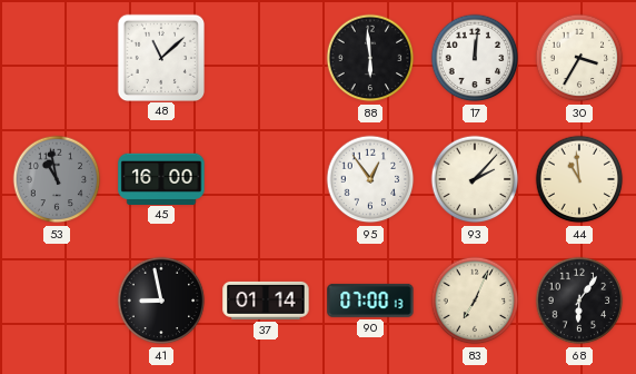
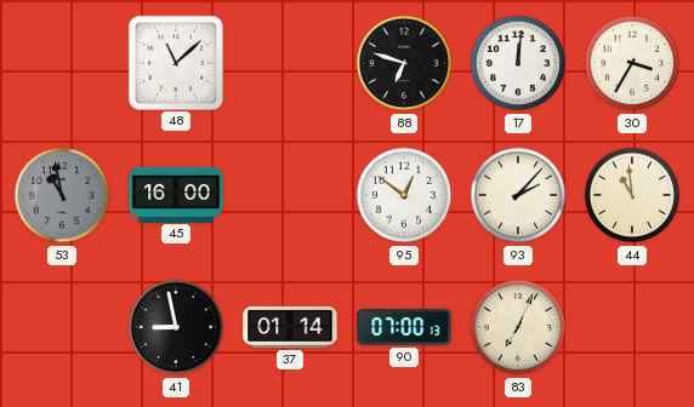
88: 5:59 -> 6:48
95: 12:54 -> 12:51
68: 6:06 -> none
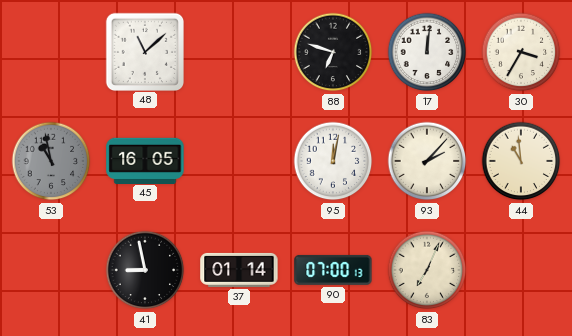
45: 16:00 -> 16:05
95: 12:51 -> 12:02
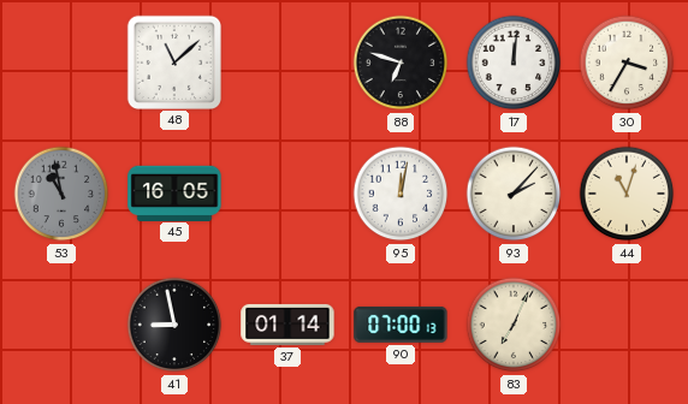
44: 10:59 -> 11:03
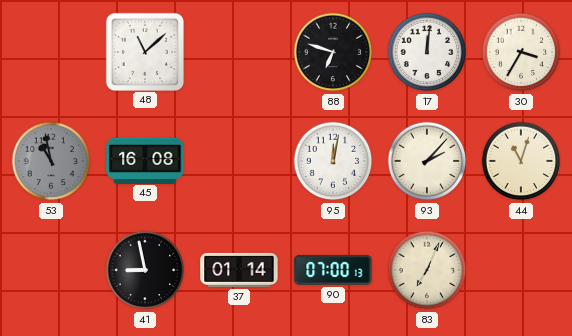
45: 16:05 -> 16:08
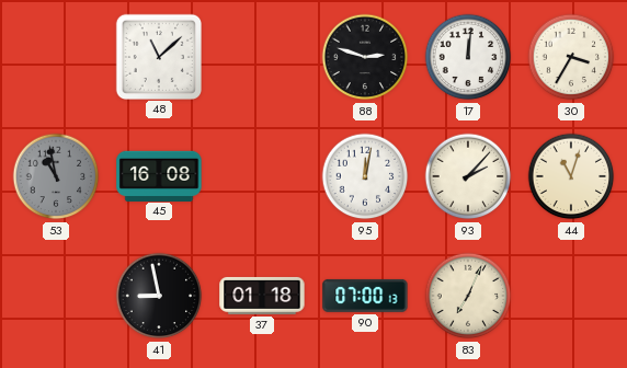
88: 6:48 -> 2:48
37: 01:14 -> 01:18
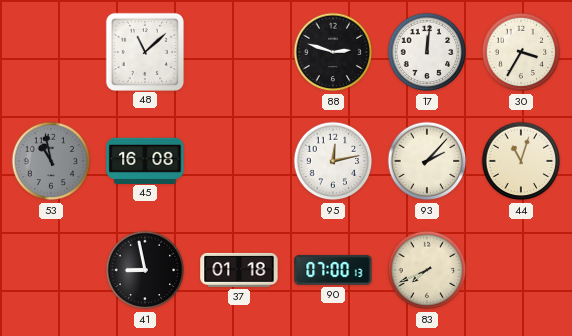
95: 12:02 -> 12:13
83: 7:04 -> 7:41
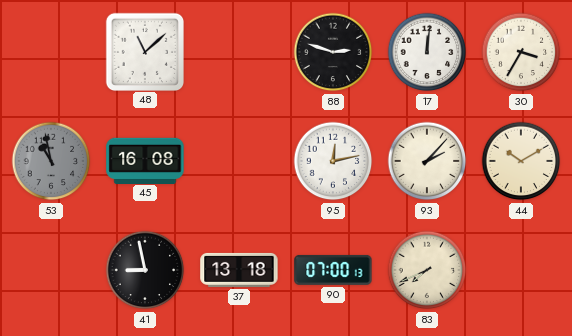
44: 11:03 -> 10:10
37: 01:18 -> 13:18
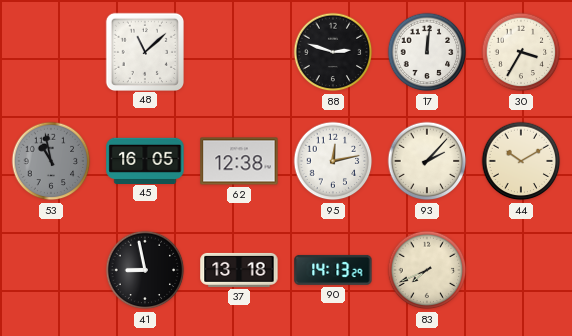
45: 16:08 -> 16:05
62: none -> 12:38
90: 07:00 -> 14:13
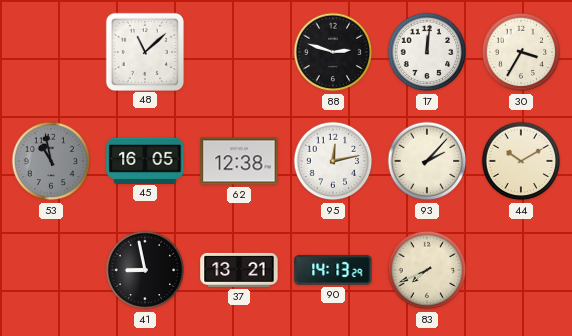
37: 13:18 -> 13:21
